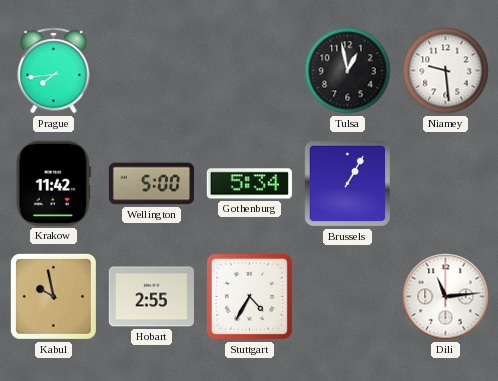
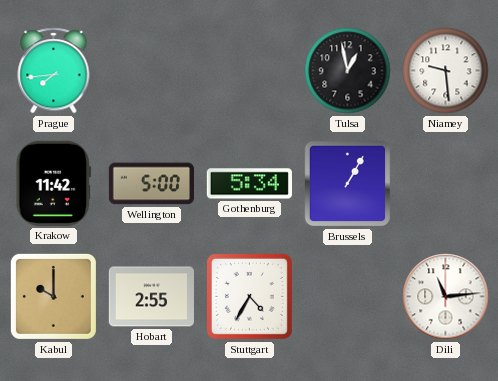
Kabul: 9:58 -> 10:00
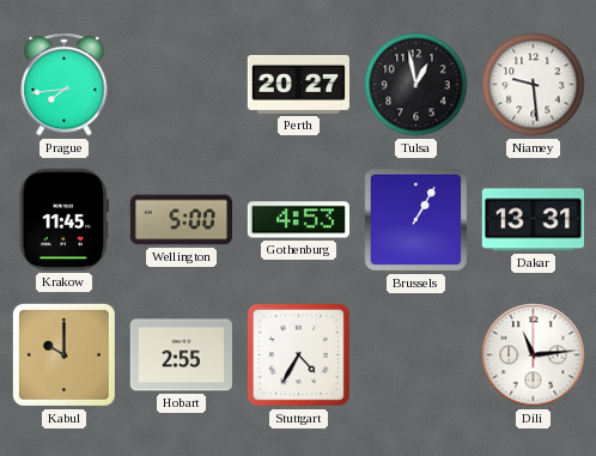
Perth: none -> 20:27
Krakow: 11:42 -> 11:45
Gothenburg: 5:34 -> 4:53
Dakar: none -> 13:31
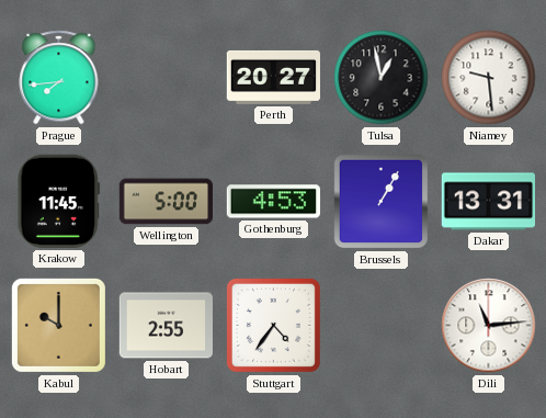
Stuttgart: 4:35 -> 4:36
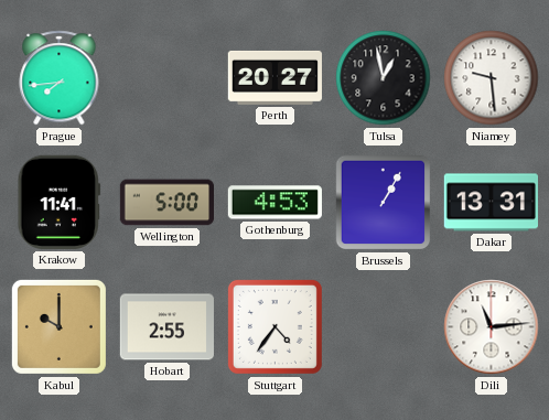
Krakow: 11:45 -> 11:41
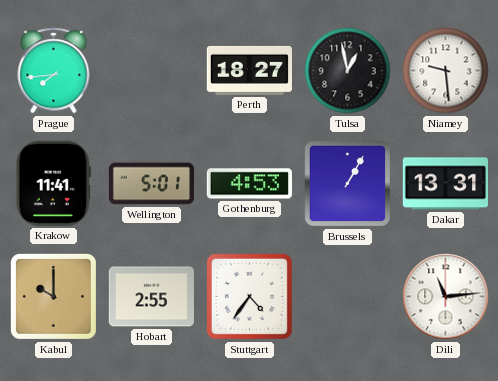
Perth: 20:27 -> 18:27
Wellington: 5:00 -> 5:01
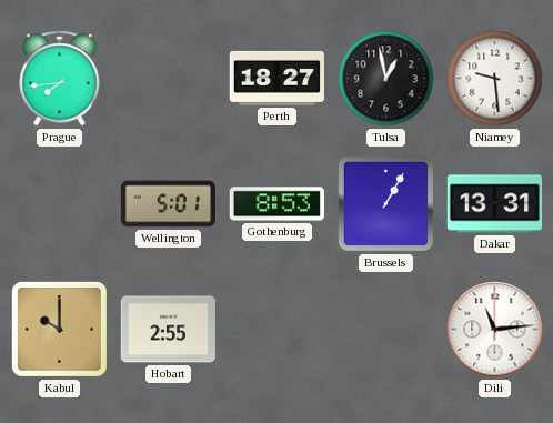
Krakow: 11:41 -> none
Gothenburg: 4:53 -> 8:53
Stuttgart: 4:36 -> none
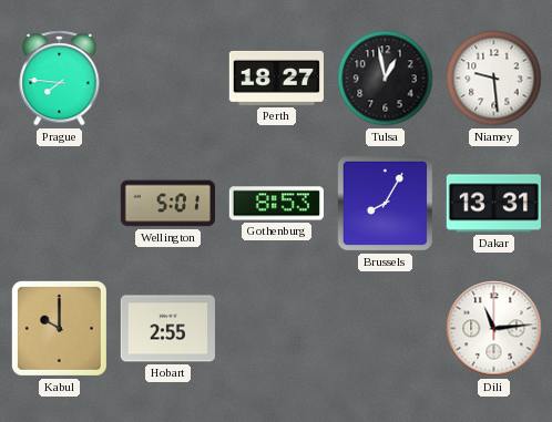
Prague: 7:44 -> 7:46
Brussels: 1:05 -> 8:05
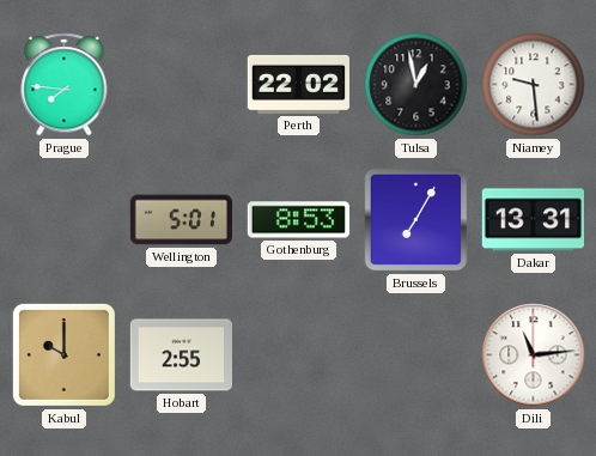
Perth: 18:27 -> 22:02
Brussels: 8:05 -> 7:05
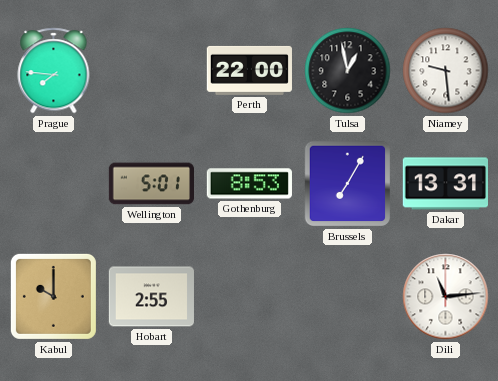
Perth: 22:02 -> 22:00
